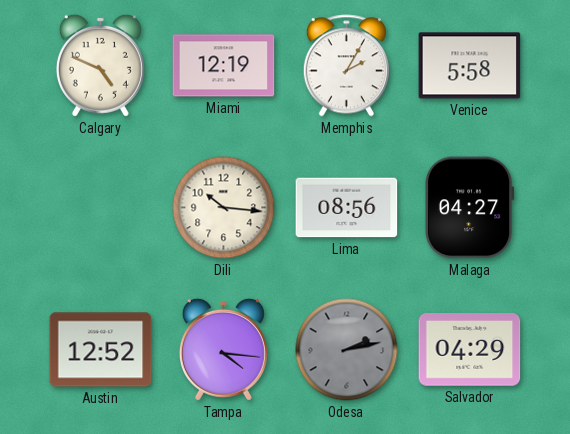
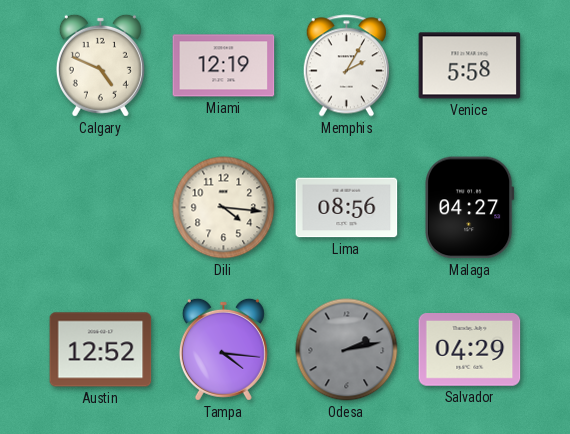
Dili: 10:16 -> 4:16
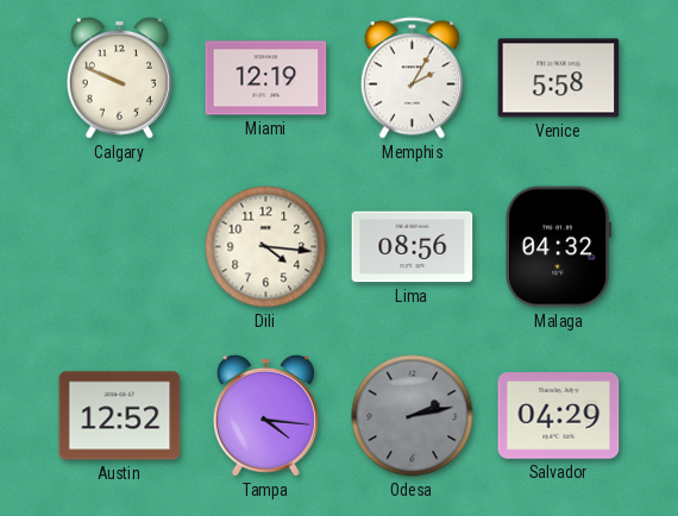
Calgary: 4:49 -> 9:49
Malaga: 04:27 -> 04:32
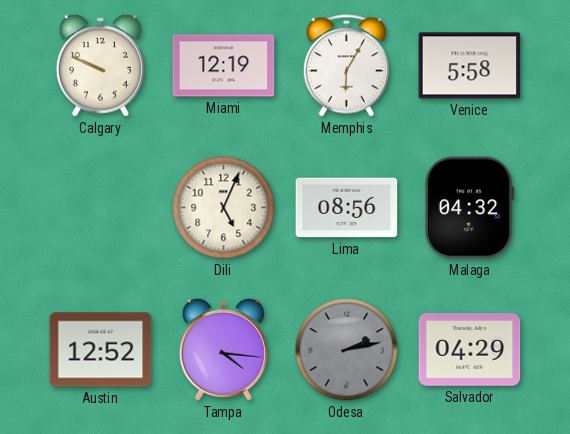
Memphis: 2:05 -> 6:05
Dili: 4:16 -> 5:04
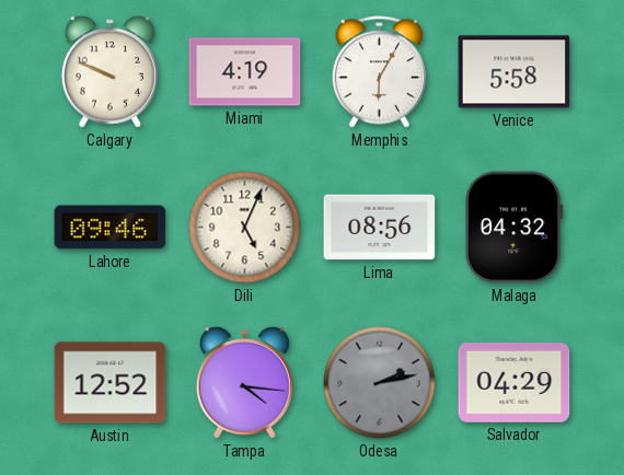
Miami: 12:19 -> 4:19
Lahore: none -> 09:46
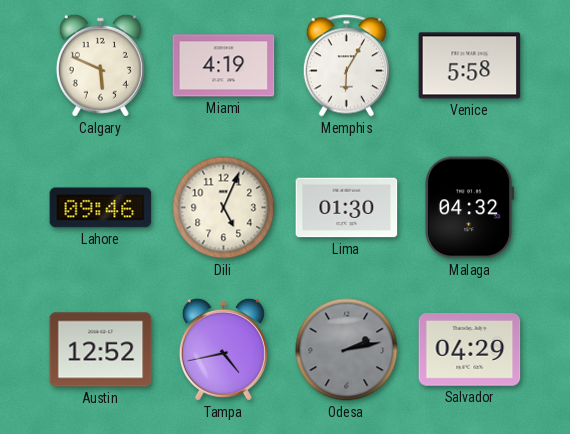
Calgary: 9:49 -> 5:49
Lima: 08:56 -> 01:30
Tampa: 4:16 -> 4:43
